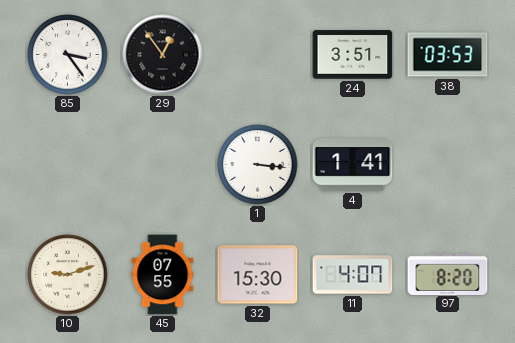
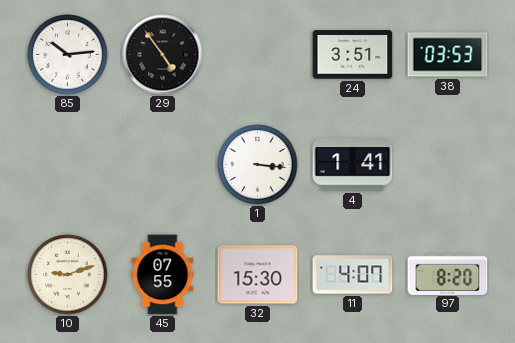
85: 3:24 -> 10:14
29: 12:54 -> 4:54
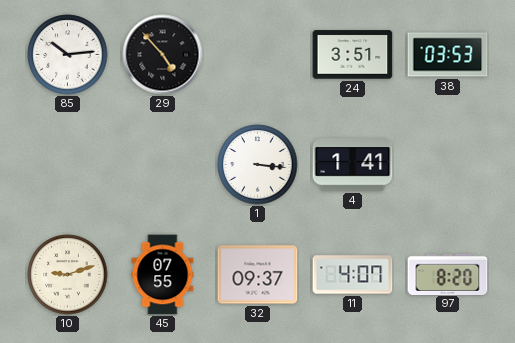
29: 4:54 -> 4:53
32: 15:30 -> 09:37
